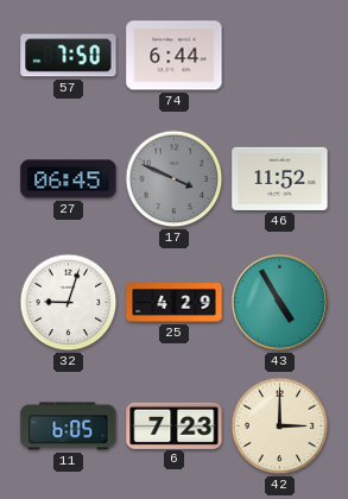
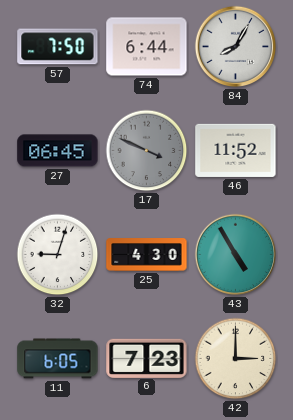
84: none -> 8:05
25: 4:29 -> 4:30
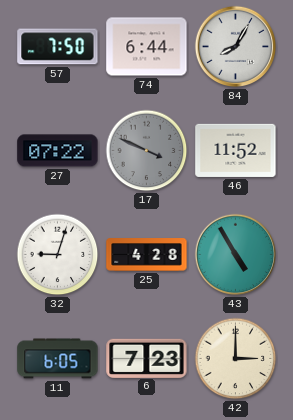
27: 06:45 -> 07:22
25: 4:30 -> 4:28
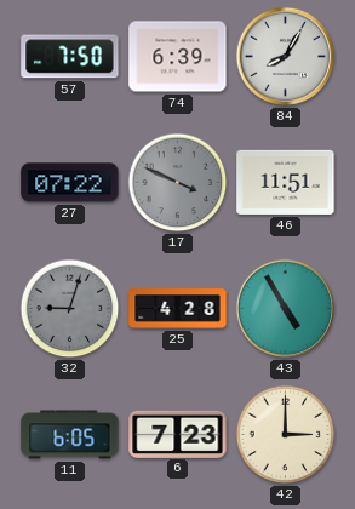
74: 6:44 -> 6:39
46: 11:52 -> 11:51
32 dial: white -> grey
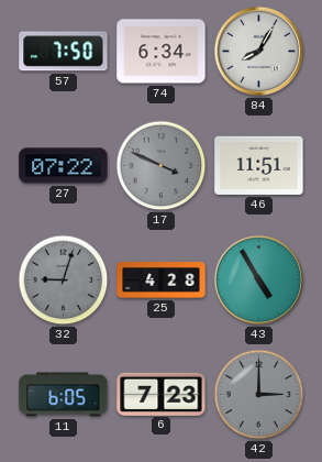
74: 6:39 -> 6:34
42 dial: cream -> grey
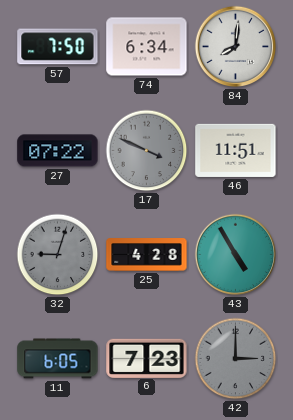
84: 8:05 -> 8:01
